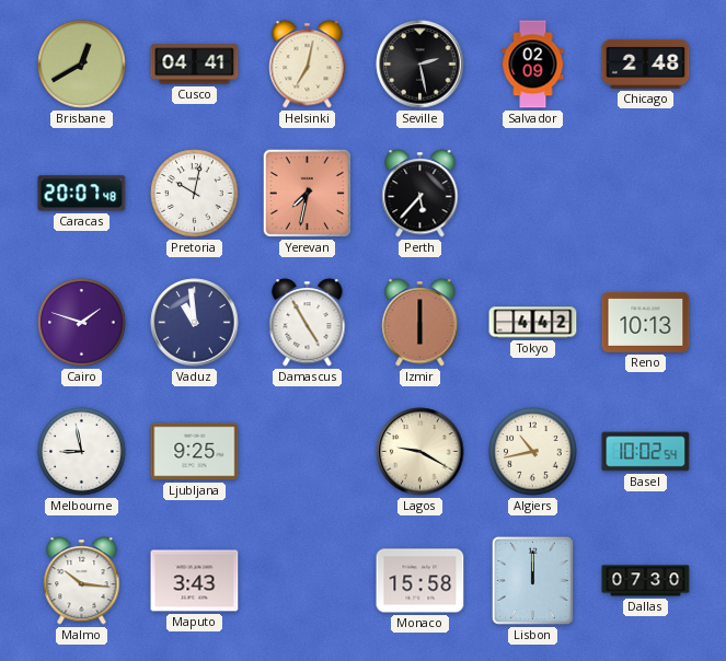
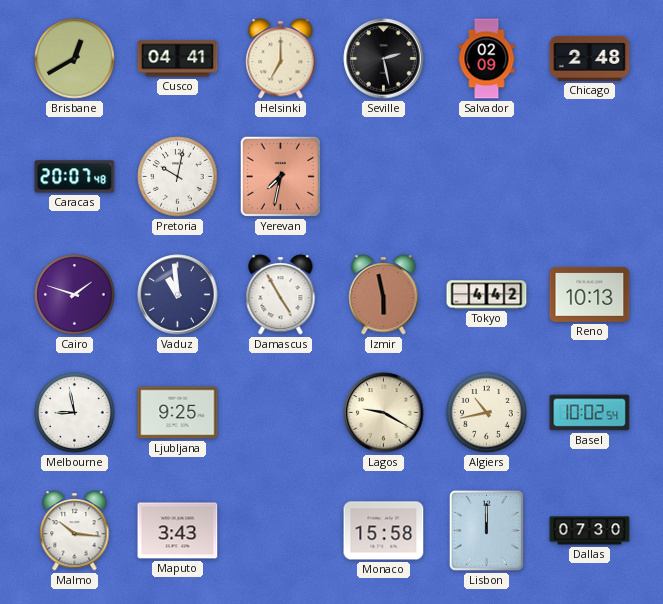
Helsinki: 7:02 -> 7:00
Perth: 5:37 -> none
Izmir: 6:00 -> 5:58
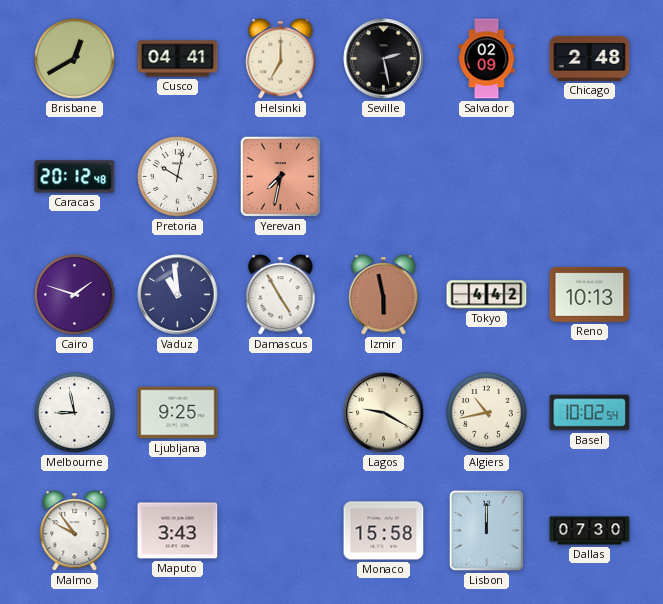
Caracas: 20:07 -> 20:12
Malmo: 10:16 -> 9:54
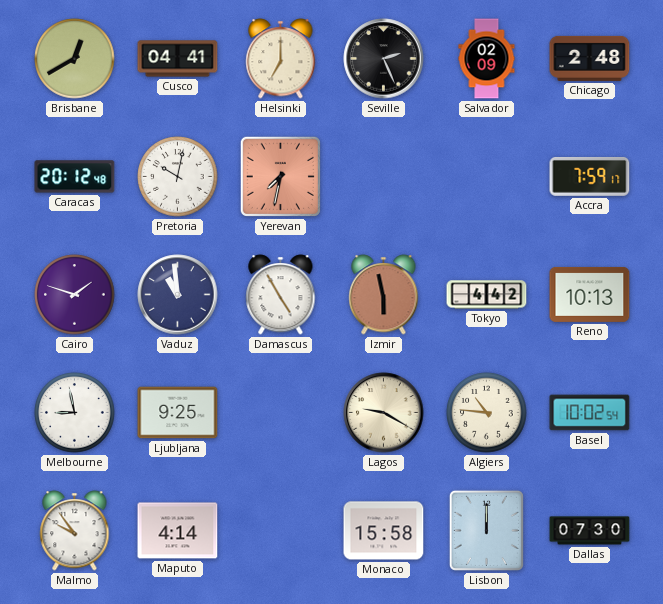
Seville: 2:28 -> 2:26
Accra: none -> 7:59
Algiers: 10:43 -> 10:46
Maputo: 3:43 -> 4:14
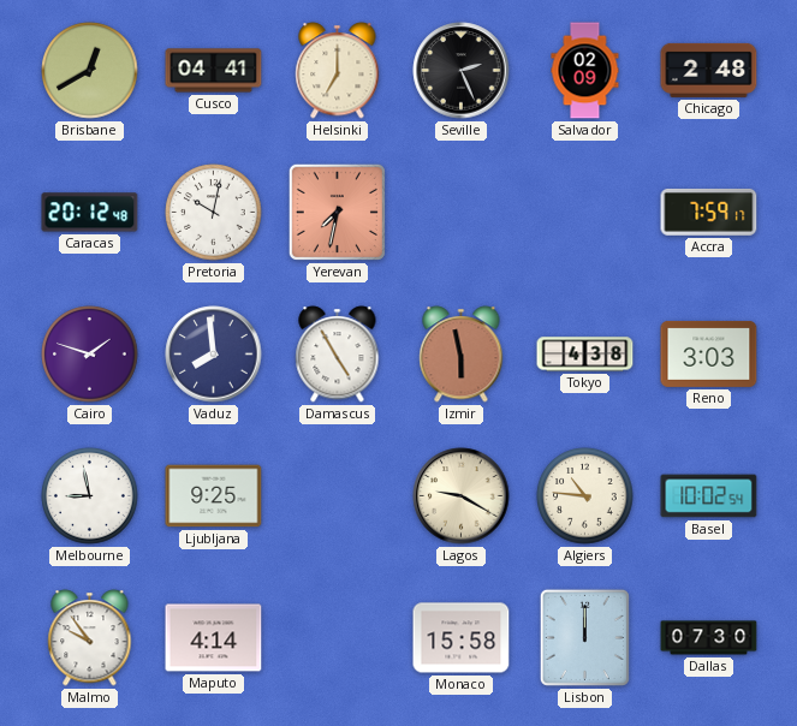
Vaduz: 10:59 -> 7:59
Tokyo: 4:42 -> 4:38
Reno: 10:13 -> 3:03
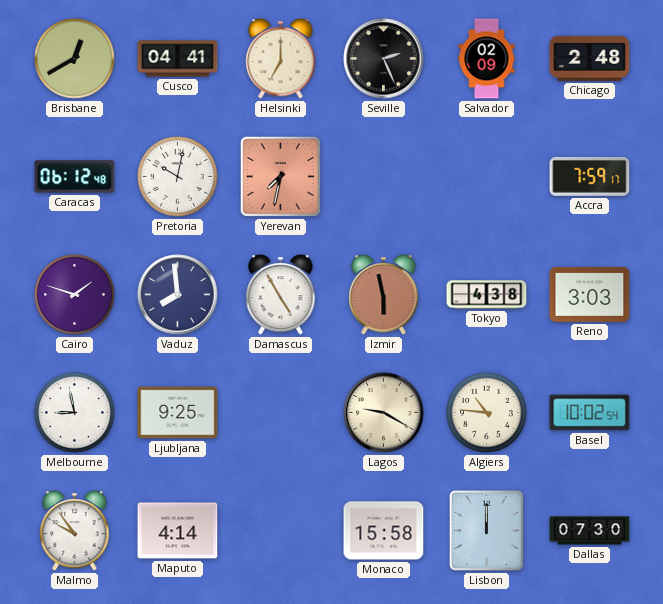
Caracas: 20:12 -> 06:12
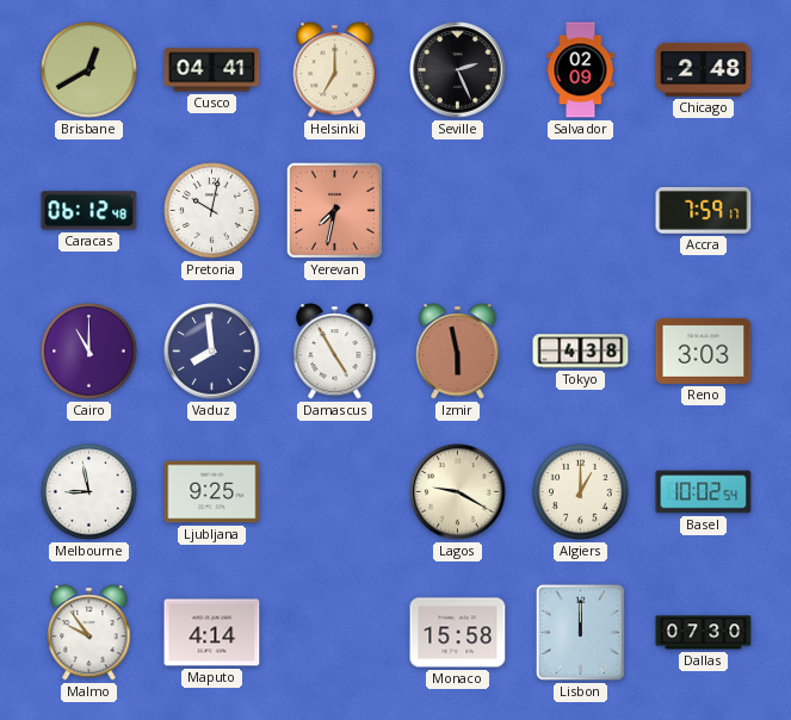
Cairo: 1:48 -> 11:00
Algiers: 10:46 -> 1:00
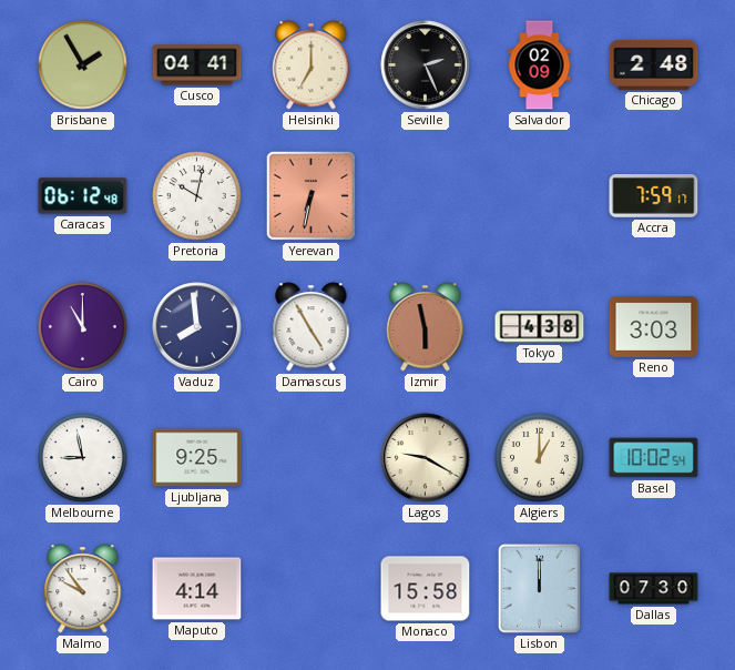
Brisbane: 12:40 -> 1:55
Yerevan: 7:32 -> 6:32
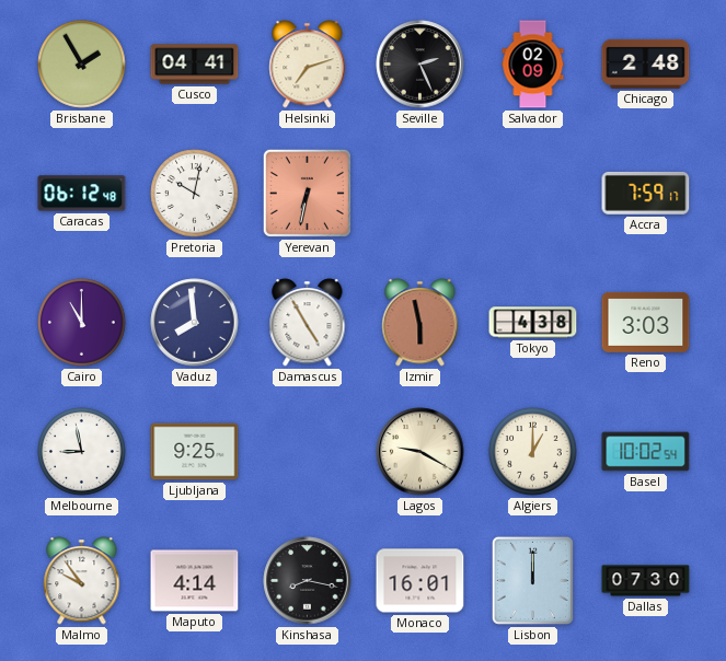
Helsinki: 7:00 -> 7:12
Kinshasa: none -> 8:17
Monaco: 15:58 -> 16:01
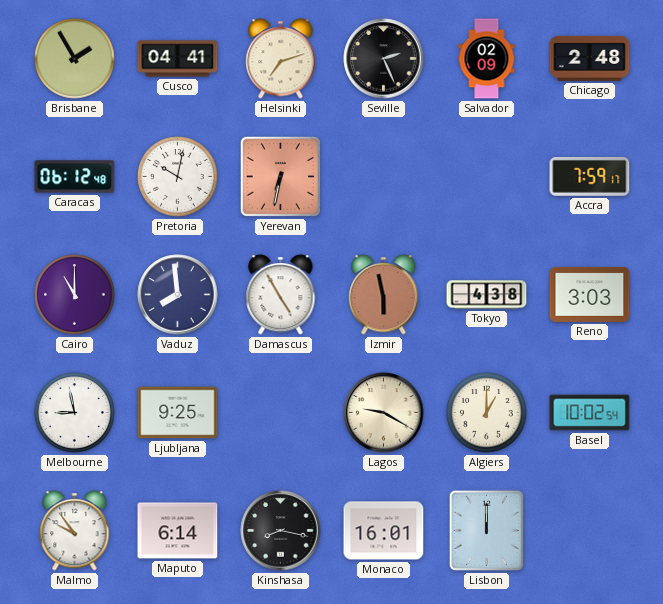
Maputo: 4:14 -> 6:14
Dallas: 07:30 -> none
